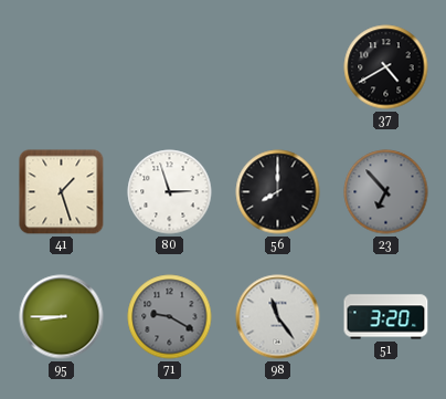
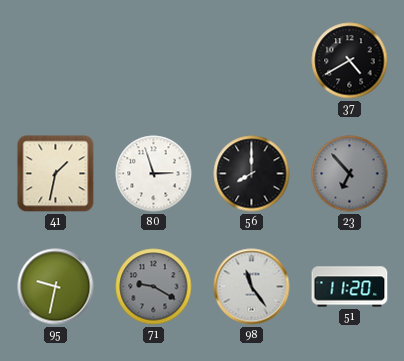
41: 1:27 -> 1:32
95: 8:45 -> 9:32
51: 3:20 -> 11:20
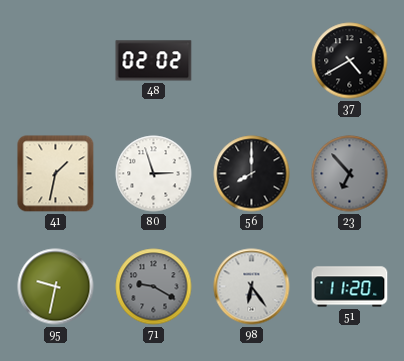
48: none -> 02:02
98: 11:24 -> 6:24
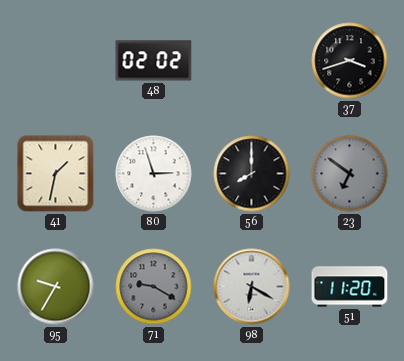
37: 4:40 -> 3:42
23: 6:53 -> 6:51
95: 9:32 -> 9:35
98: 6:24 -> 6:20
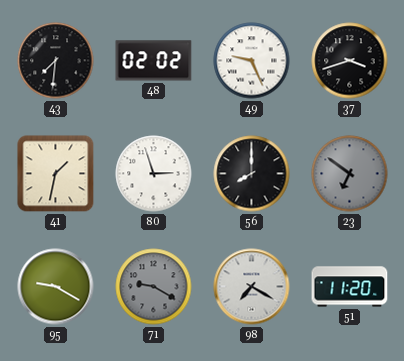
43: none -> 7:31
49: none -> 9:26
95: 9:35 -> 9:20
98: 6:20 -> 7:20
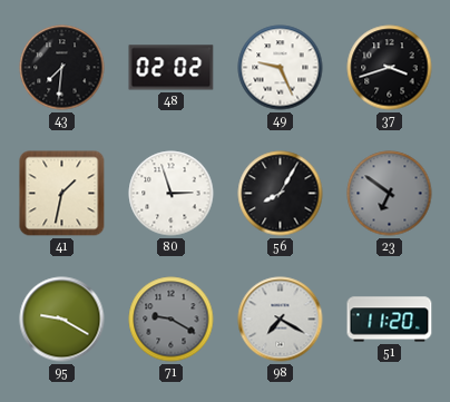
56: 8:00 -> 8:05
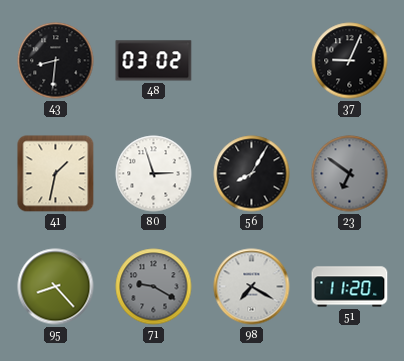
43: 7:31 -> 8:31
48: 02:02 -> 03:02
49: 9:26 -> none
37: 3:42 -> 9:04
95: 9:20 -> 8:23
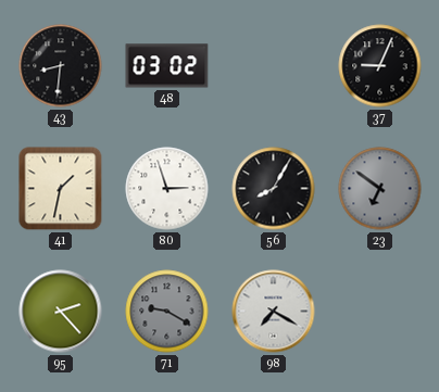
95: 8:23 -> 2:23
51: 11:20 -> none
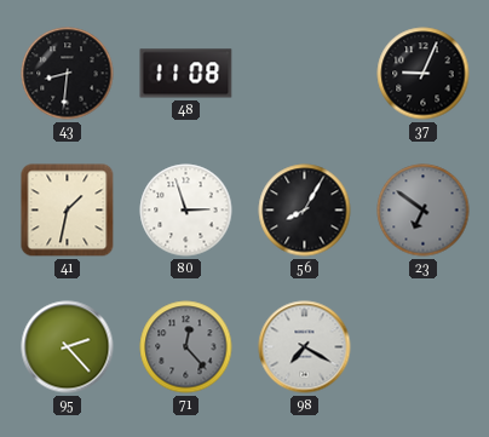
48: 03:02 -> 11:08
71: 9:20 -> 12:23
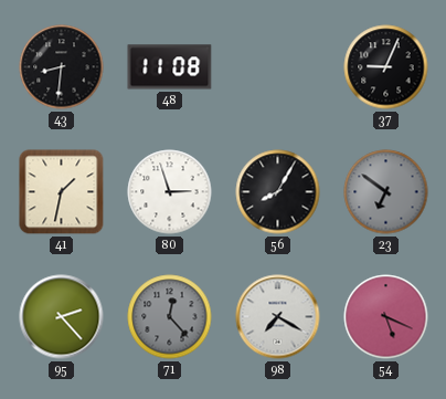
54: none -> 5:19
